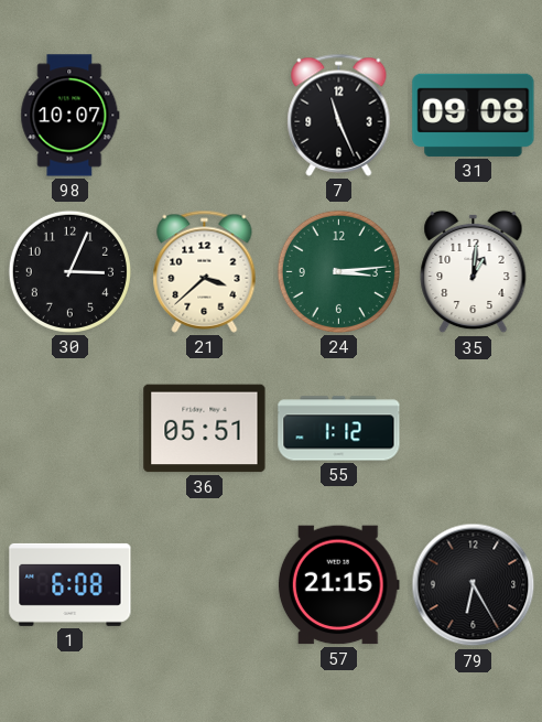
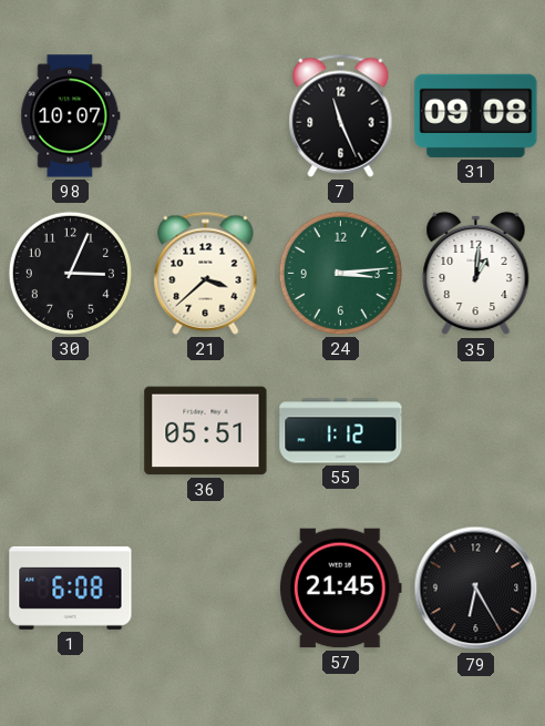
57: 21:15 -> 21:45
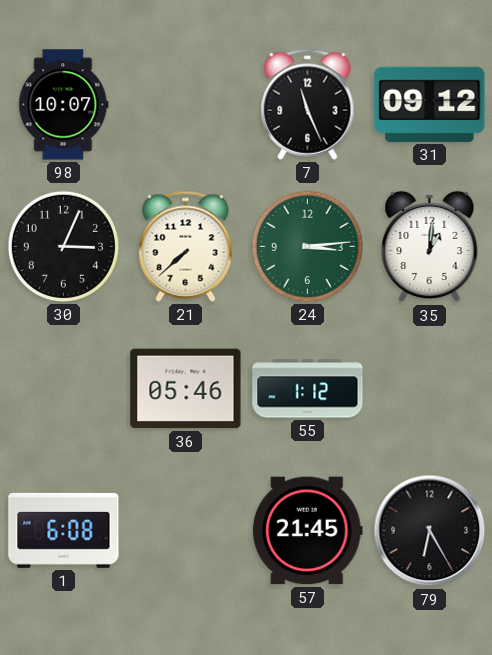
31: 09:08 -> 09:12
21: 3:38 -> 7:38
36: 05:51 -> 05:46
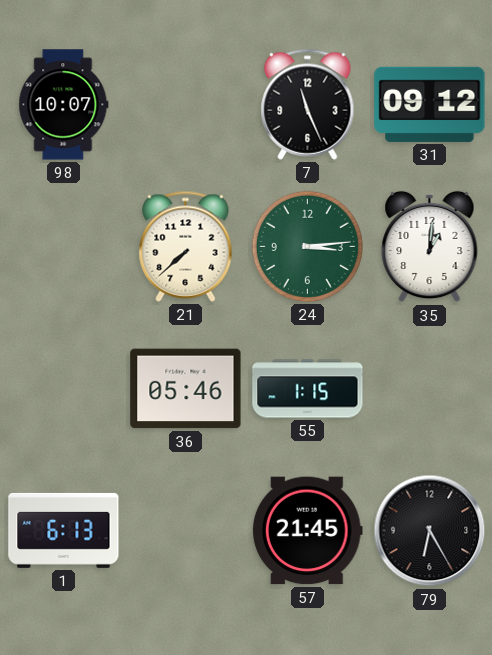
30: 3:04 -> none
55: 1:12 -> 1:15
1: 6:08 -> 6:13
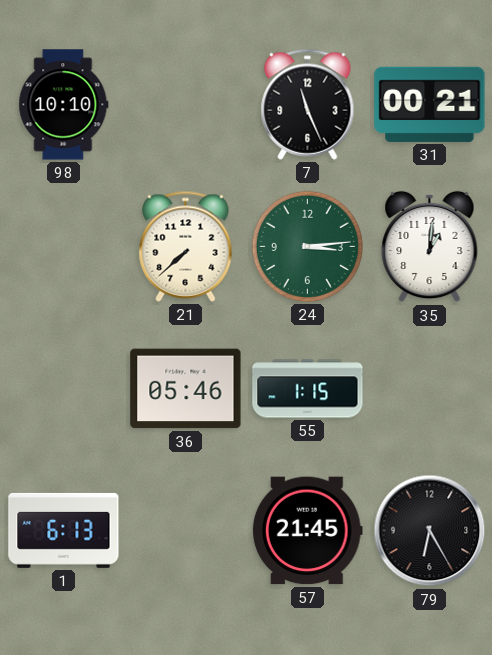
98: 10:07 -> 10:10
31: 09:12 -> 00:21
